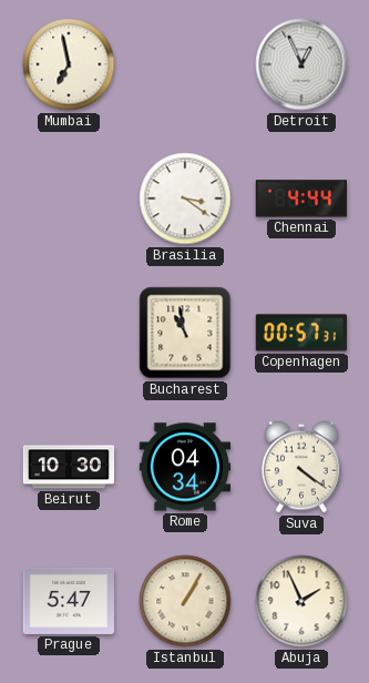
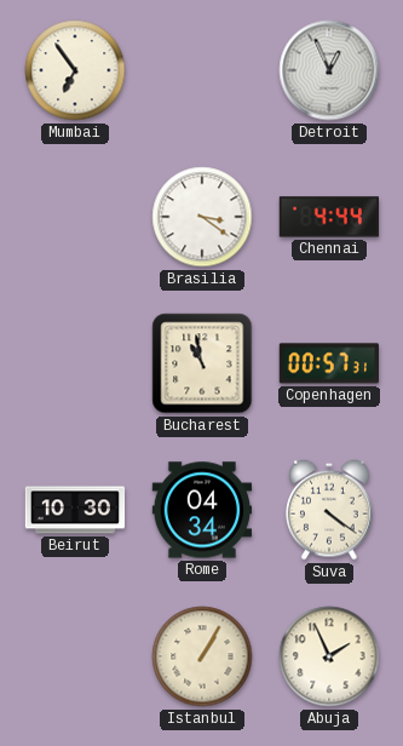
Mumbai: 6:58 -> 6:54
Prague: 5:47 -> none
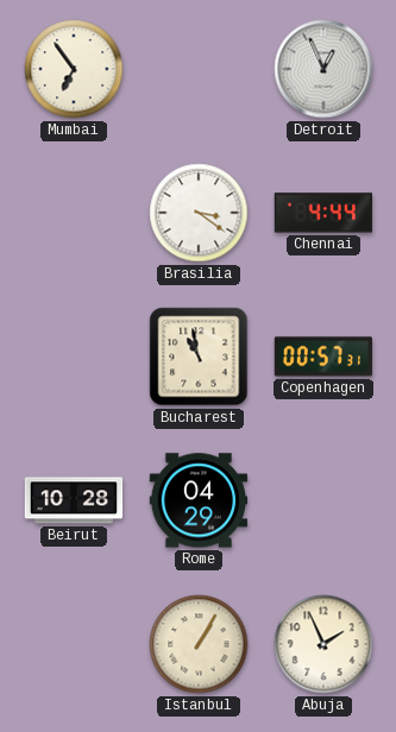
Beirut: 10:30 -> 10:28
Rome: 04:34 -> 04:29
Suva: 4:21 -> none
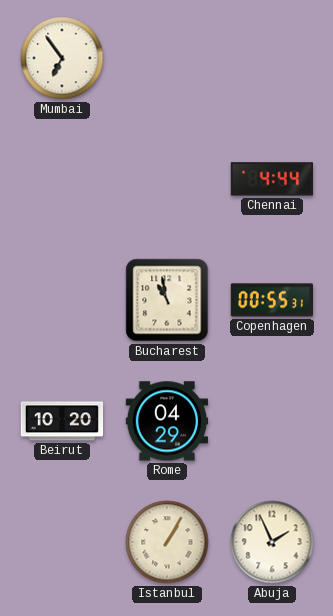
Detroit: 12:56 -> none
Brasilia: 3:21 -> none
Copenhagen: 00:57 -> 00:55
Beirut: 10:28 -> 10:20
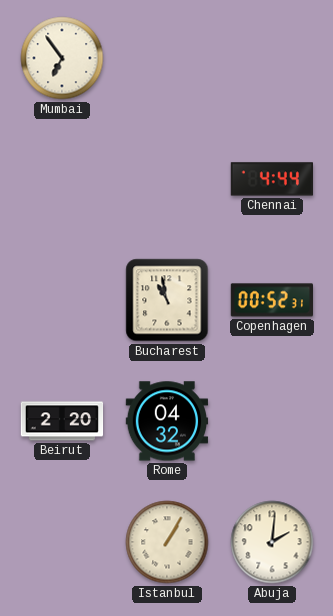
Copenhagen: 00:55 -> 00:52
Beirut: 10:20 -> 2:20
Rome: 04:29 -> 04:32
Abuja: 1:56 -> 2:01
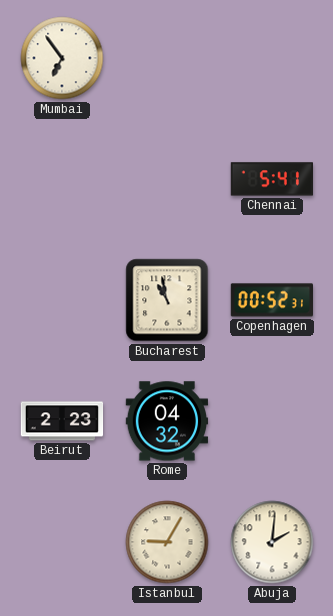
Chennai: 4:44 -> 5:41
Beirut: 2:20 -> 2:23
Istanbul: 1:05 -> 9:05
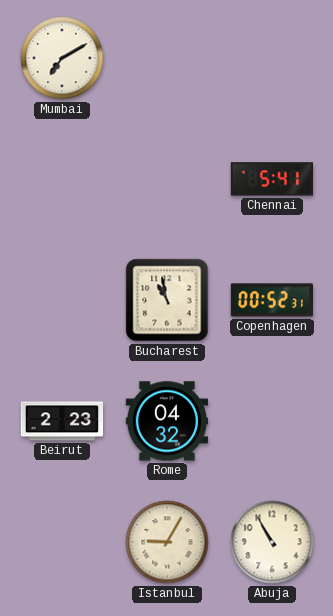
Mumbai: 6:54 -> 7:10
Abuja: 2:01 -> 10:55
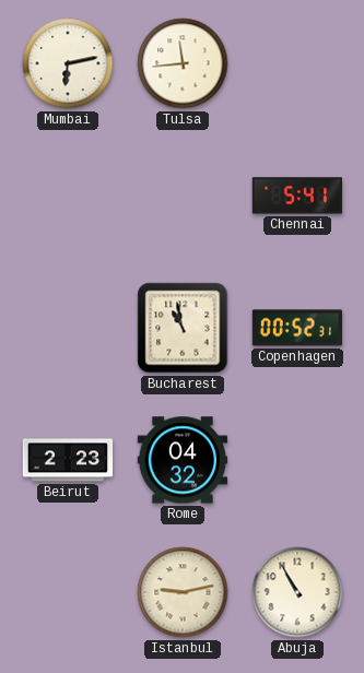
Mumbai: 7:10 -> 6:13
Tulsa: none -> 11:44
Istanbul: 9:05 -> 9:13
